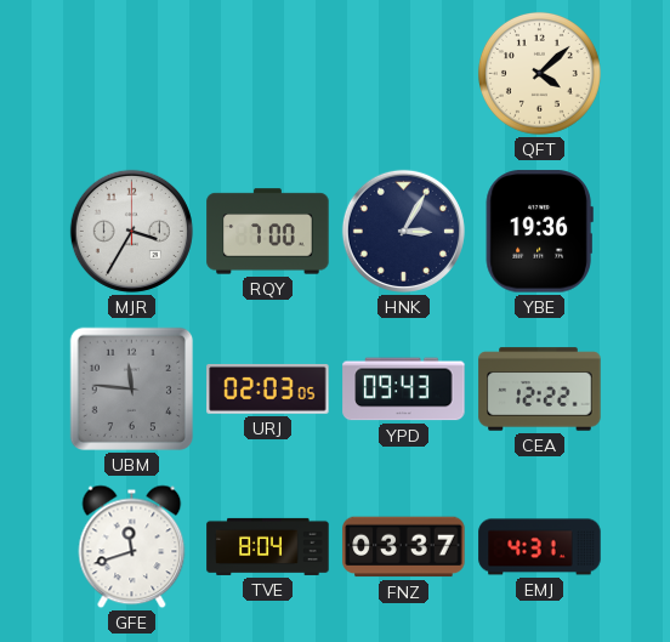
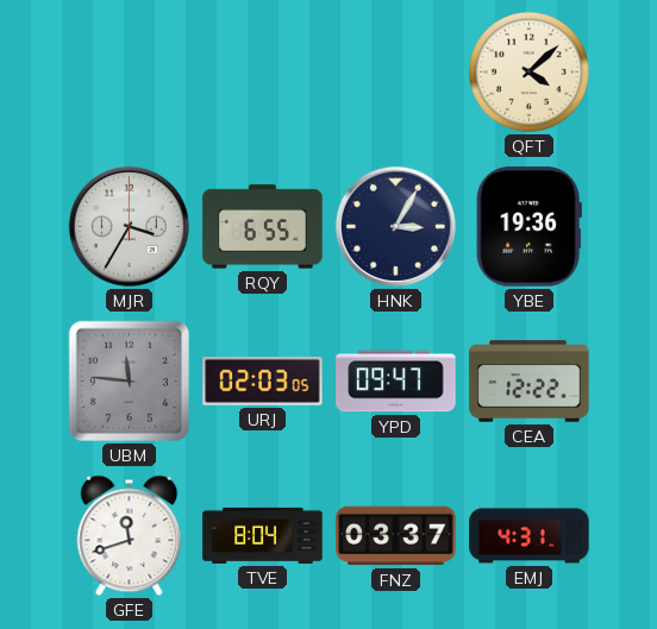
RQY: 7:00 -> 6:55
YPD: 09:43 -> 09:47
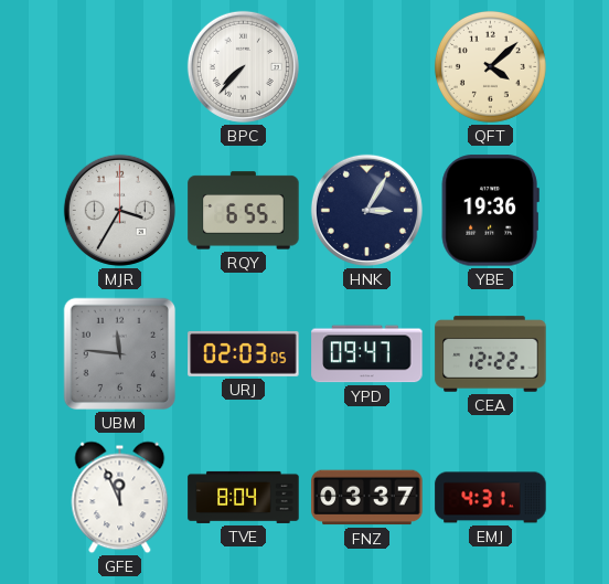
BPC: none -> 7:37
GFE: 11:42 -> 11:56
